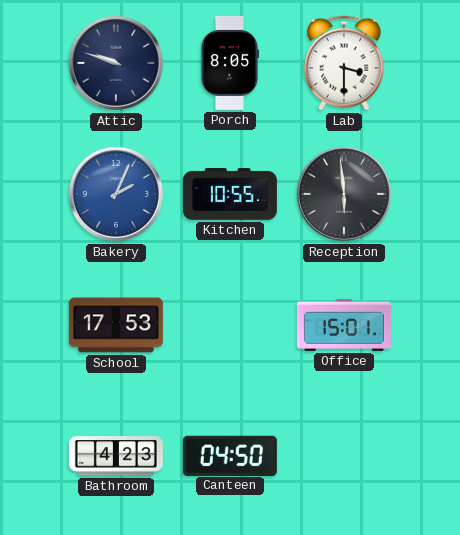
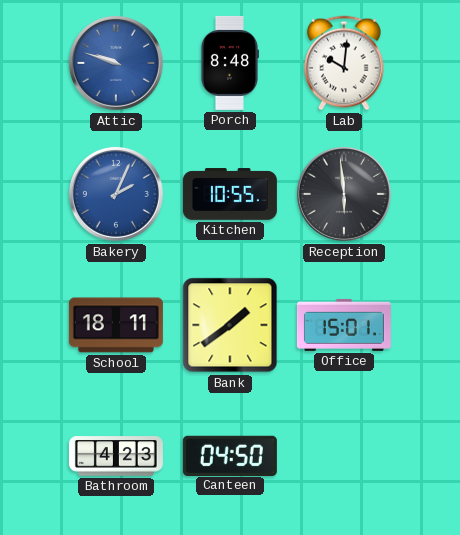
Attic dial: navy -> blue
Porch: 8:05 -> 8:48
Lab: 3:30 -> 10:01
School: 17:53 -> 18:11
Bank: none -> 1:39
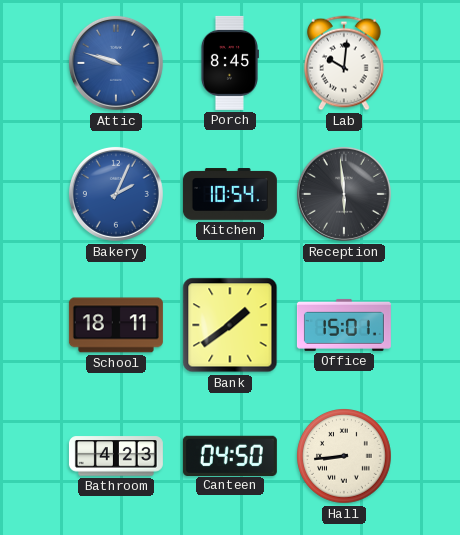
Porch: 8:48 -> 8:45
Kitchen: 10:55 -> 10:54
Hall: none -> 8:44
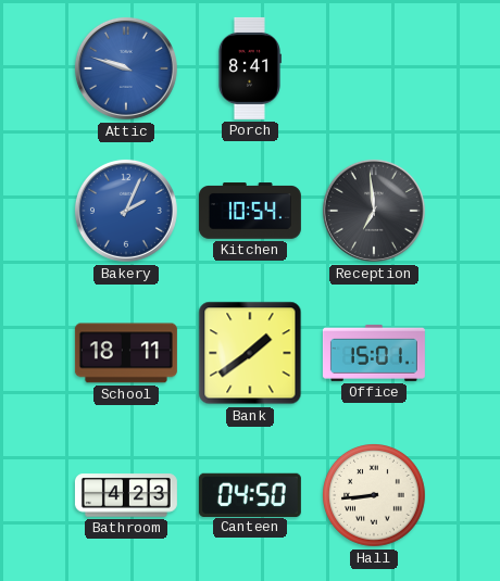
Porch: 8:45 -> 8:41
Lab: 10:01 -> none
Reception: 5:59 -> 6:59
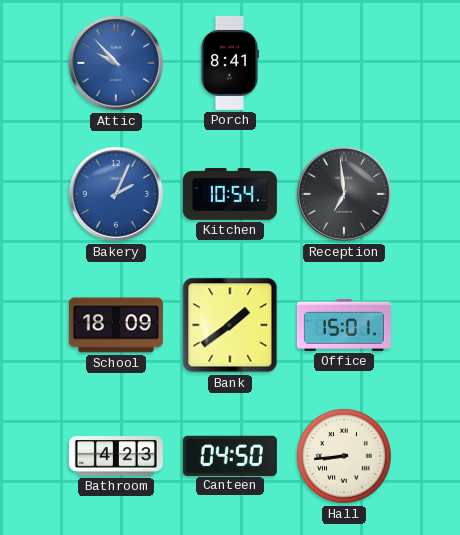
Attic: 9:48 -> 9:53
School: 18:11 -> 18:09
